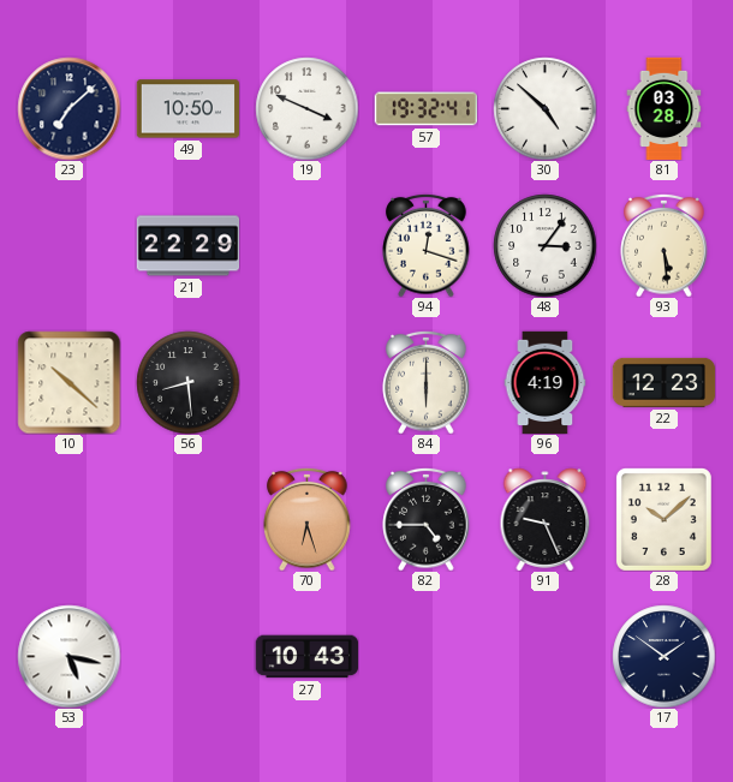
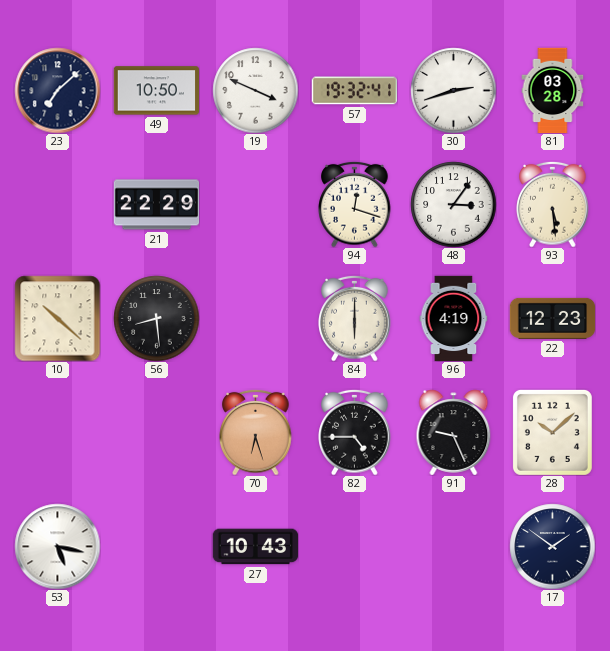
30: 4:52 -> 2:42
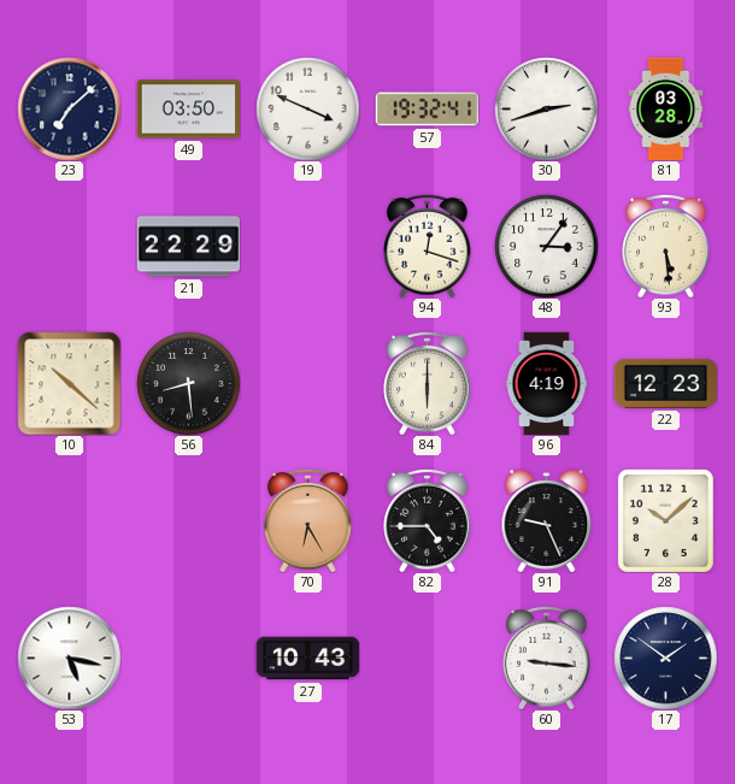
49: 10:50 -> 03:50
70: 6:27 -> 6:25
60: none -> 9:16
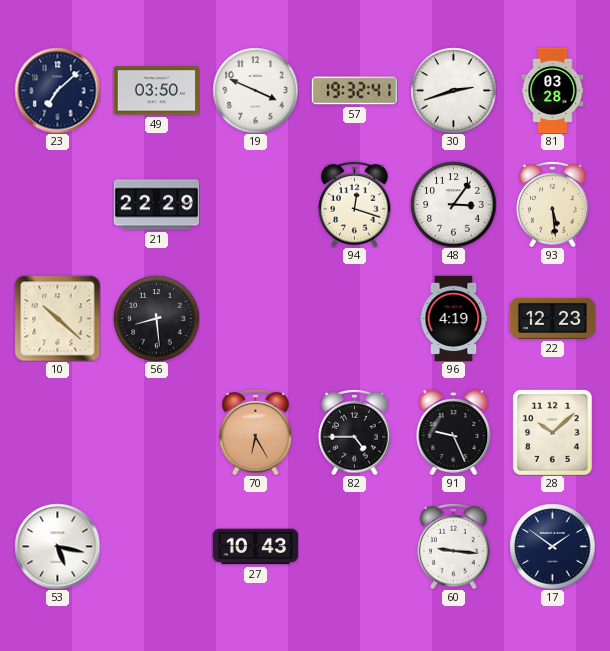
84: 6:00 -> none
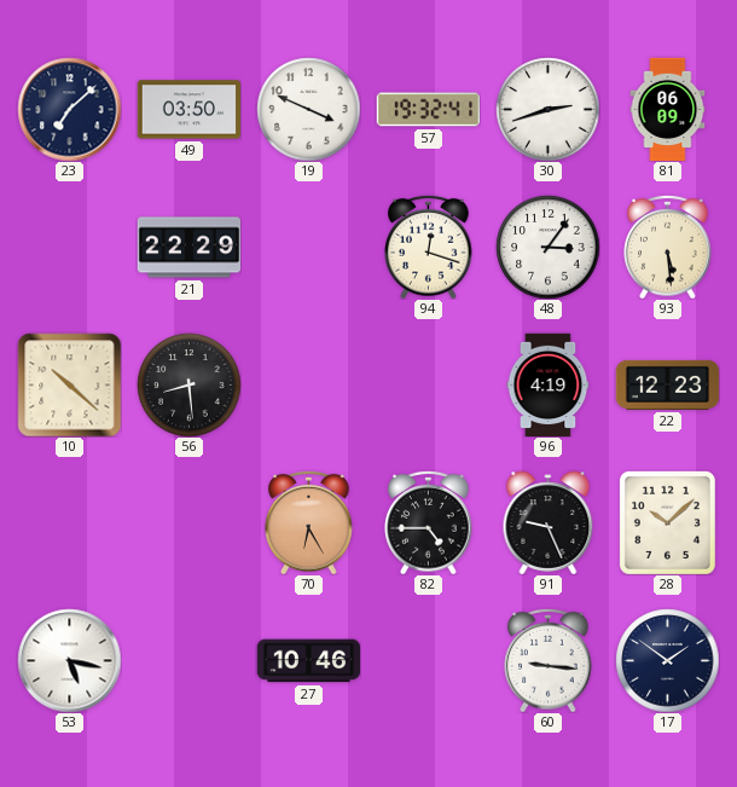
81: 03:28 -> 06:09
27: 10:43 -> 10:46
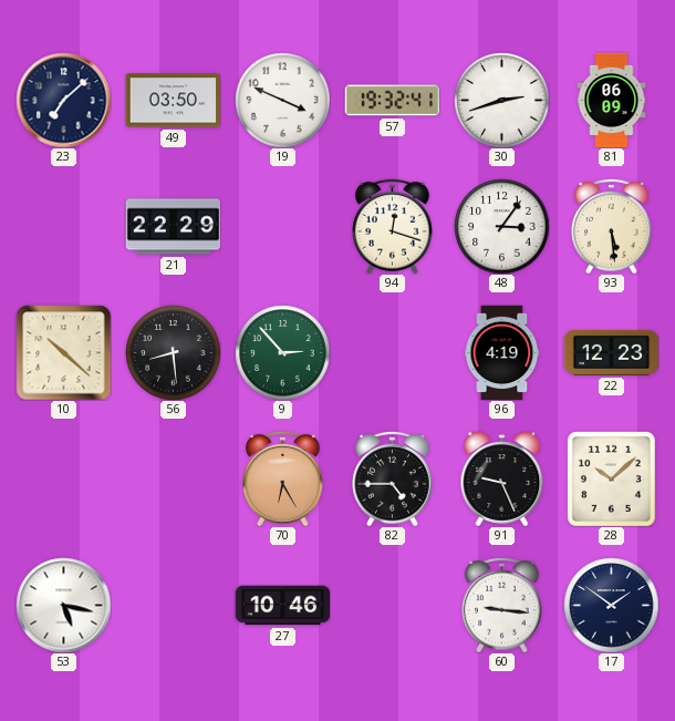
9: none -> 2:53
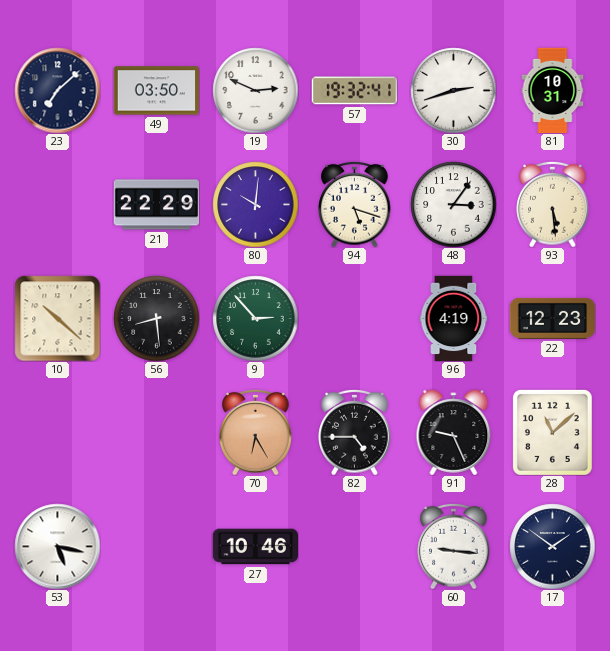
19: 3:49 -> 2:49
81: 06:09 -> 10:31
80: none -> 10:01
94: 12:18 -> 5:18
28: 10:08 -> 11:08
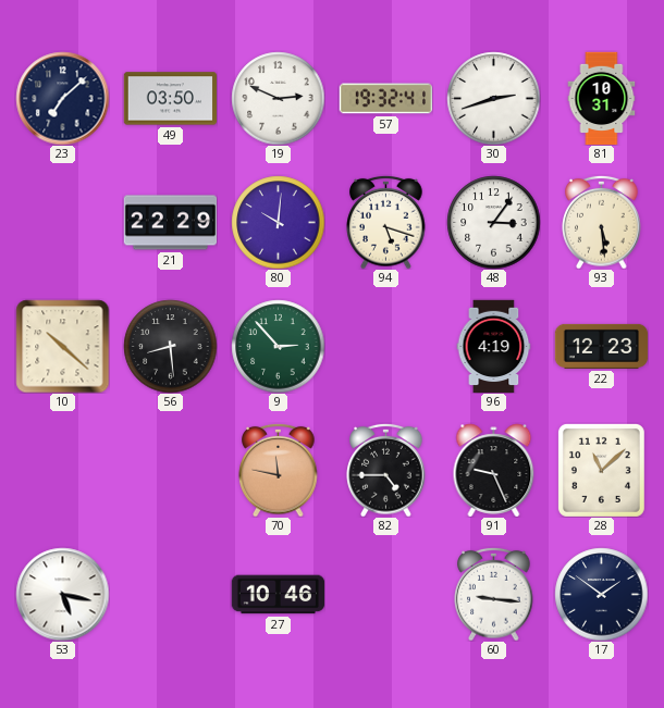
70: 6:25 -> 11:47
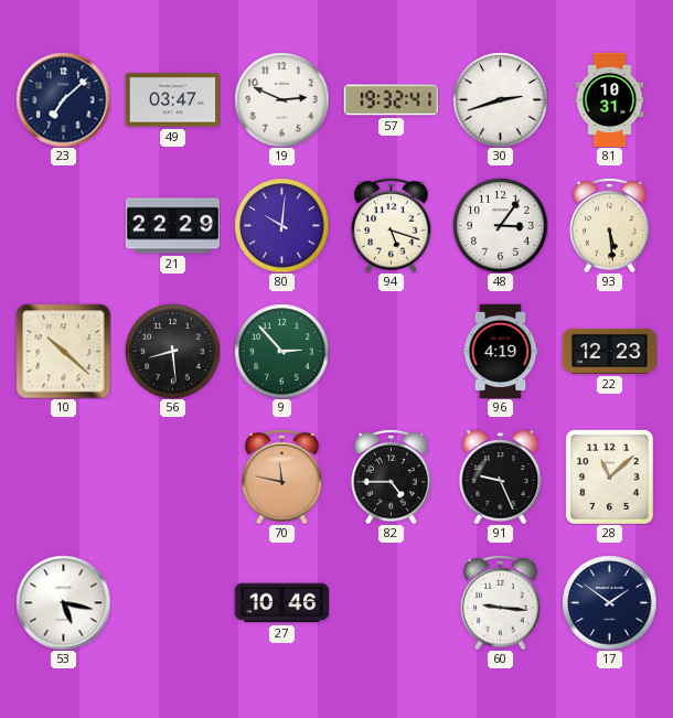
49: 03:50 -> 03:47
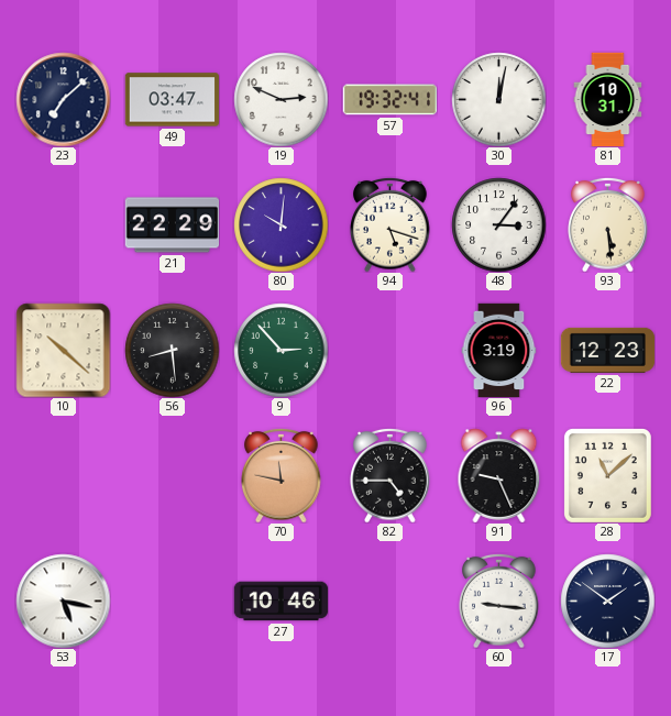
30: 2:42 -> 12:02
96: 4:19 -> 3:19
